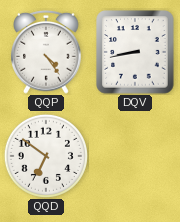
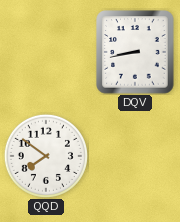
QQP: 4:24 -> none
QQD: 6:51 -> 7:51
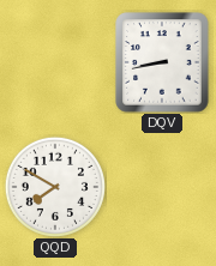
QQD: 7:51 -> 7:50
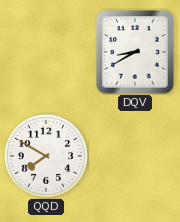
DQV: 8:43 -> 8:40
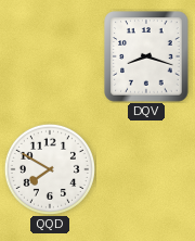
DQV: 8:40 -> 8:18
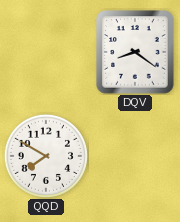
DQV: 8:18 -> 8:21
